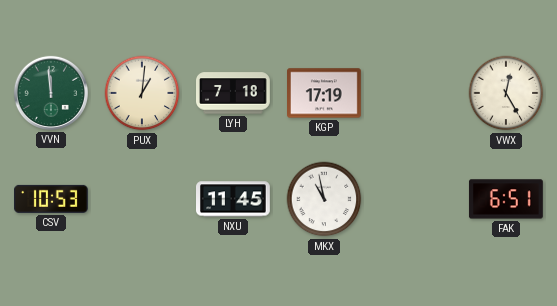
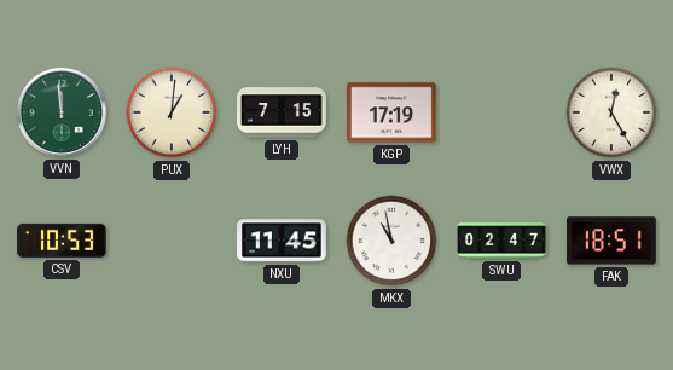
LYH: 7:18 -> 7:15
SWU: none -> 02:47
FAK: 6:51 -> 18:51
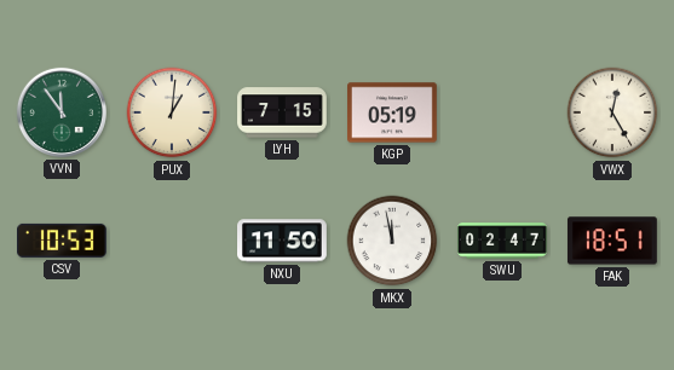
VVN: 11:59 -> 11:54
KGP: 17:19 -> 05:19
NXU: 11:45 -> 11:50
MKX: 10:58 -> 11:58
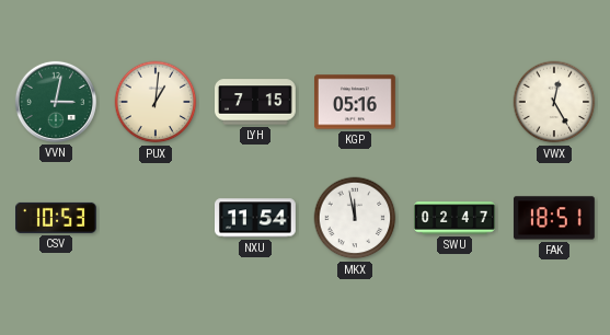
VVN: 11:54 -> 3:02
KGP: 05:19 -> 05:16
NXU: 11:50 -> 11:54
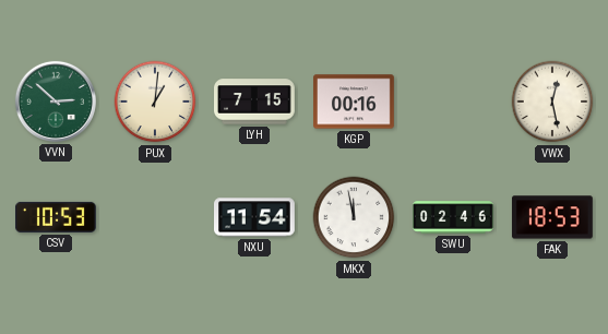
VVN: 3:02 -> 2:52
KGP: 05:16 -> 00:16
VWX: 12:25 -> 12:28
SWU: 02:47 -> 02:46
FAK: 18:51 -> 18:53
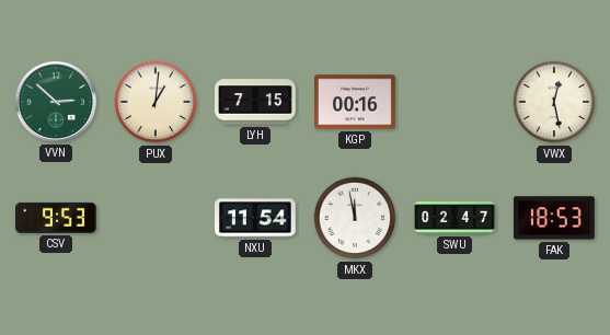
CSV: 10:53 -> 9:53
SWU: 02:46 -> 02:47
